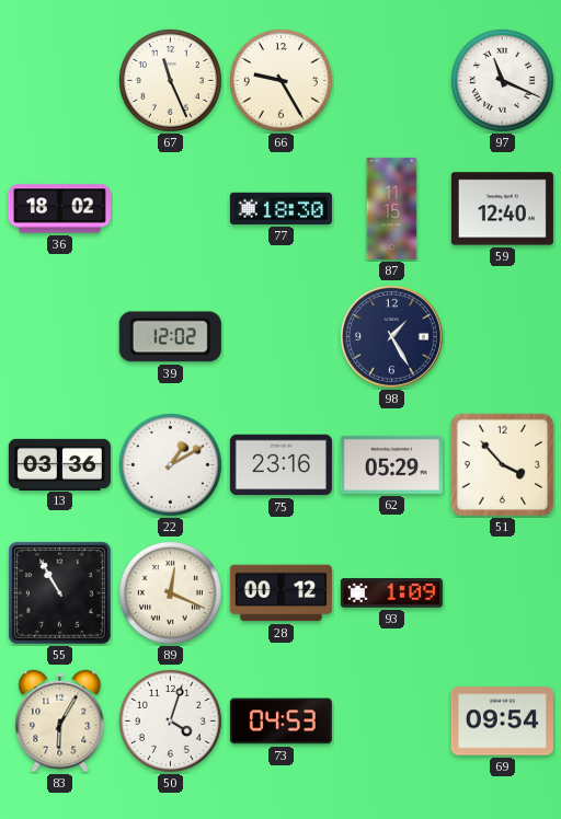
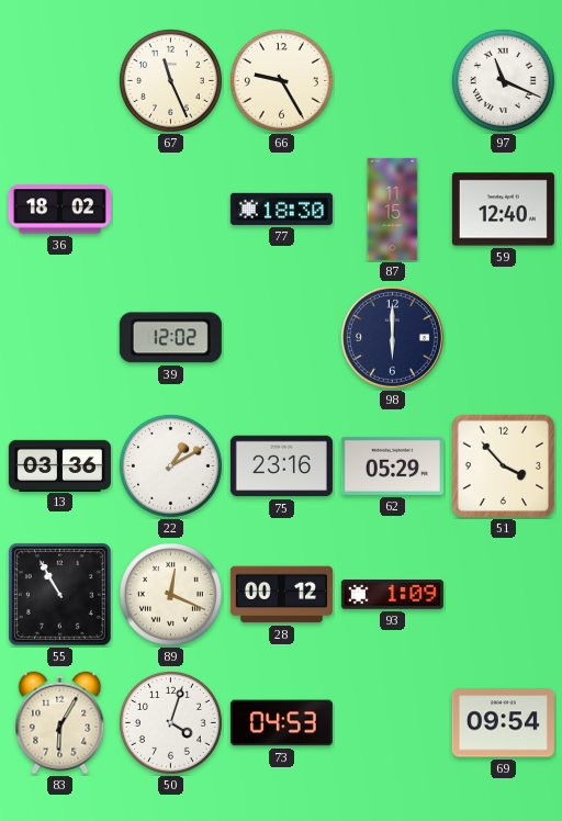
98: 1:25 -> 6:00
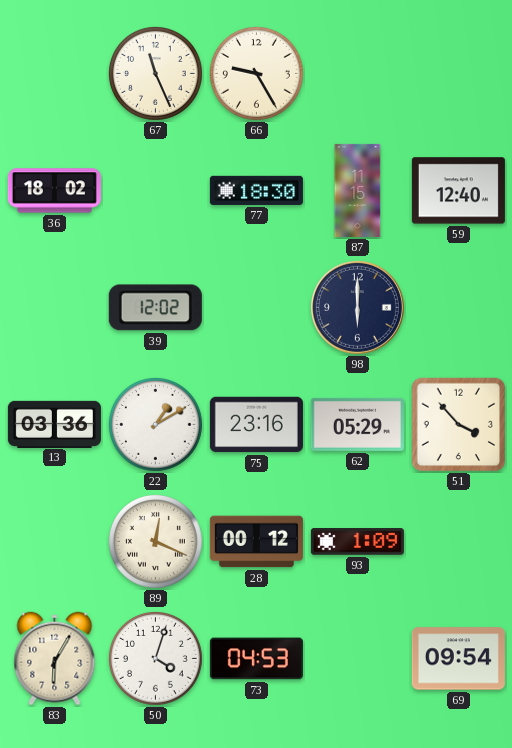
97: 11:19 -> none
55: 10:55 -> none
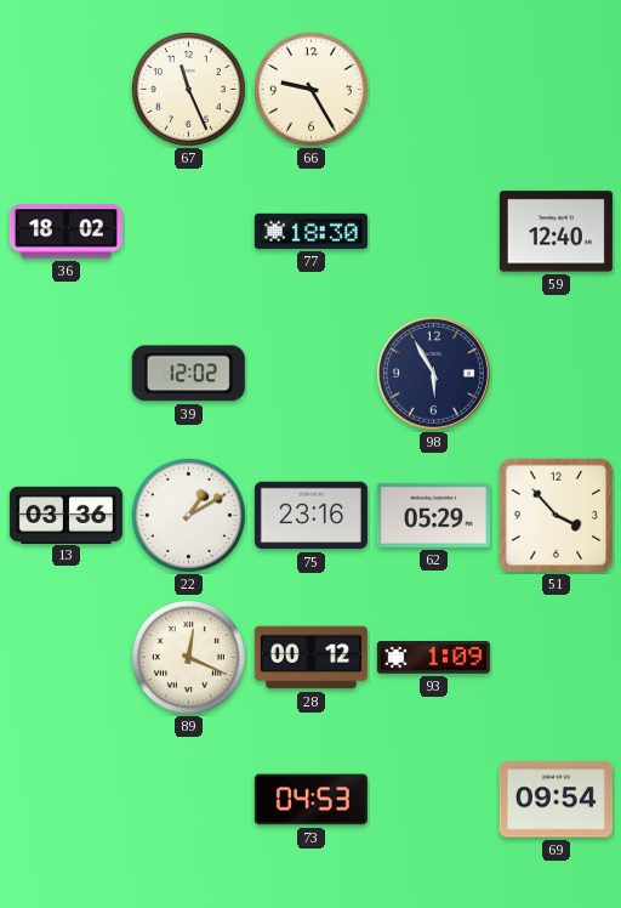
87: 11:15 -> none
98: 6:00 -> 5:55
83: 6:05 -> none
50: 4:03 -> none
